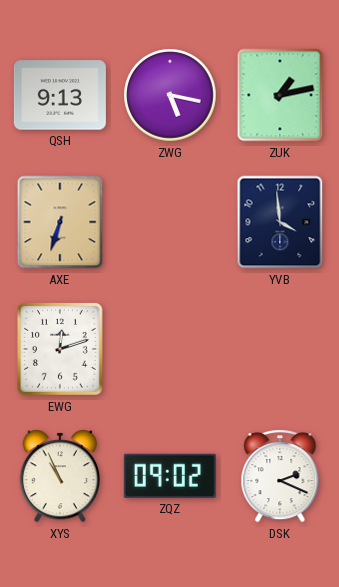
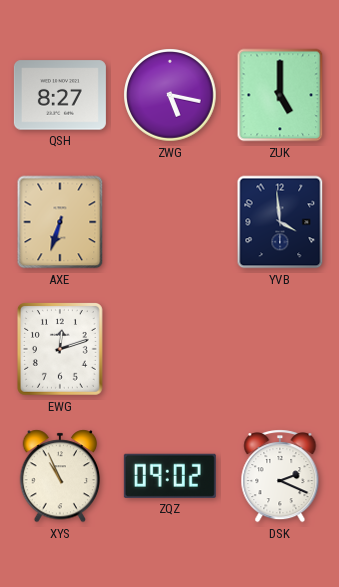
QSH: 9:13 -> 8:27
ZUK: 1:13 -> 5:00
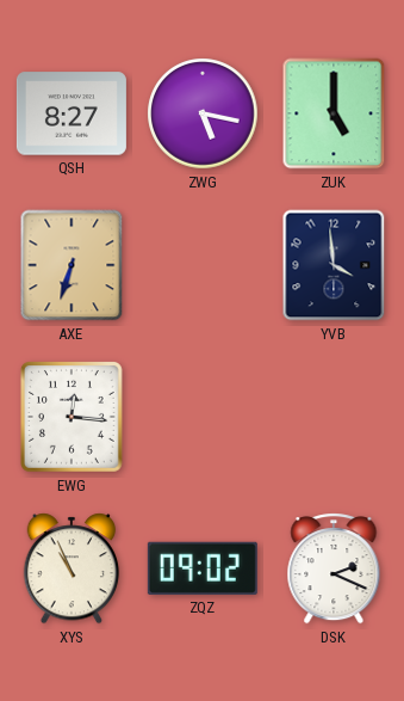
EWG: 12:12 -> 12:16
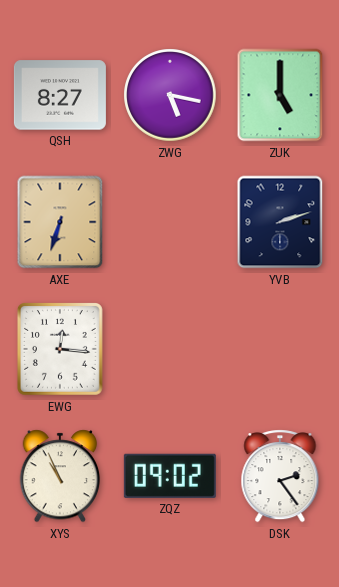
YVB: 3:59 -> 2:12
DSK: 2:19 -> 2:24
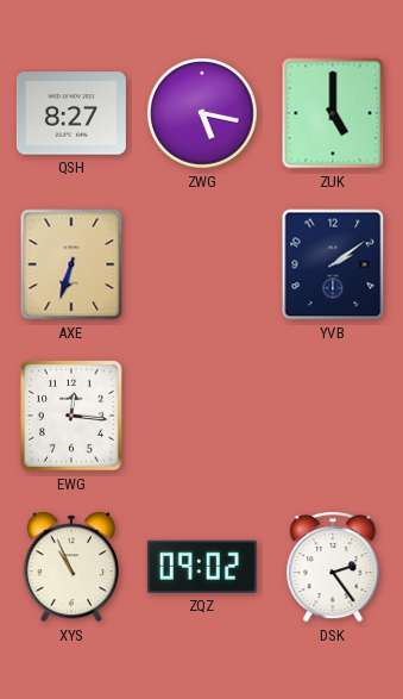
YVB: 2:12 -> 2:09
